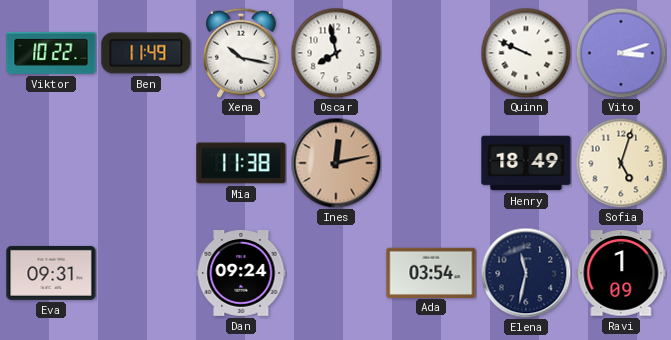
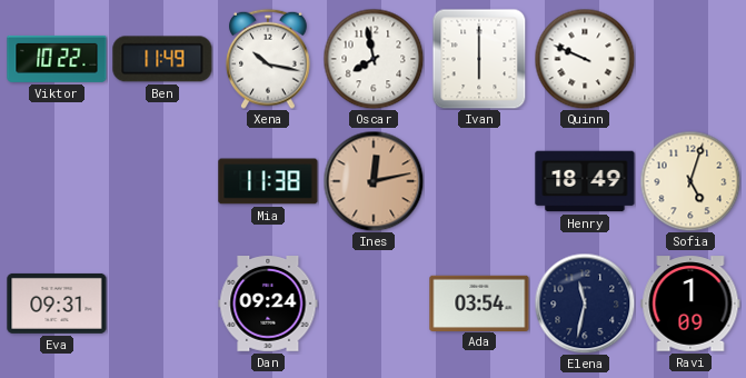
Ivan: none -> 6:00
Vito: 3:12 -> none
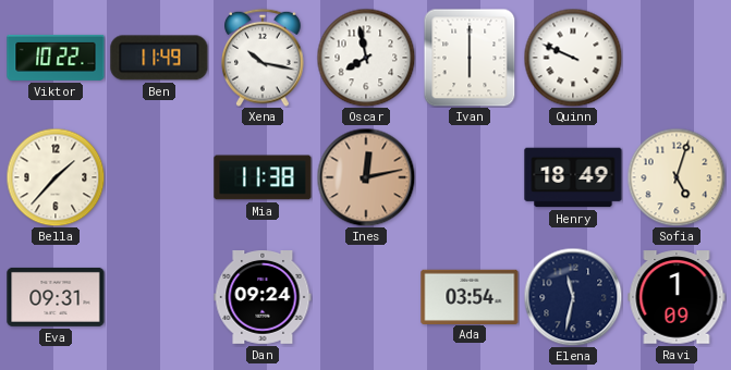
Bella: none -> 1:37
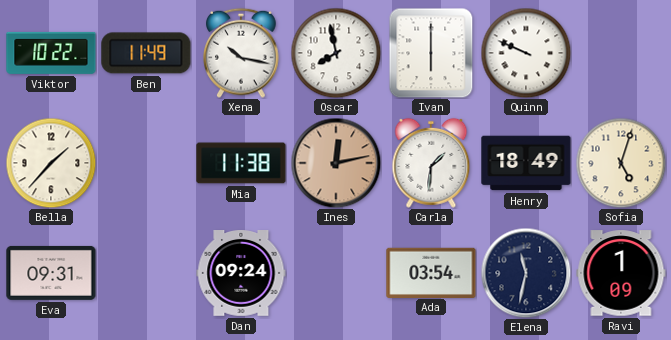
Carla: none -> 1:31
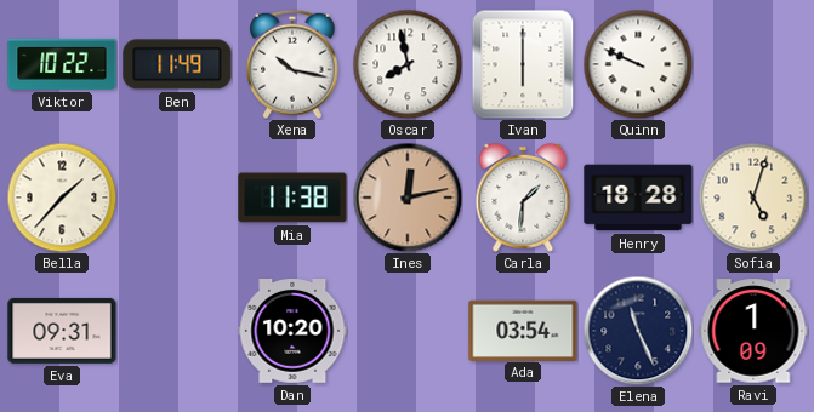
Henry: 18:49 -> 18:28
Dan: 09:24 -> 10:20
Elena: 11:32 -> 11:26
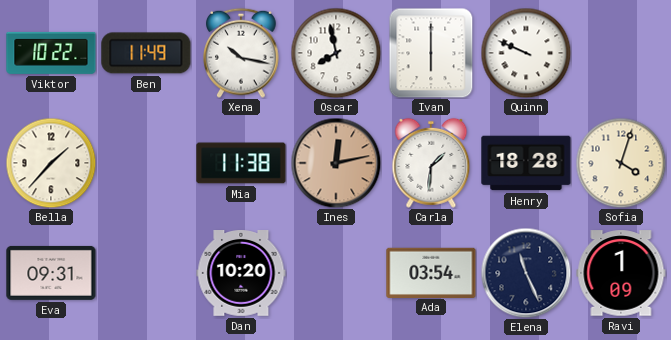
Sofia: 5:03 -> 4:03
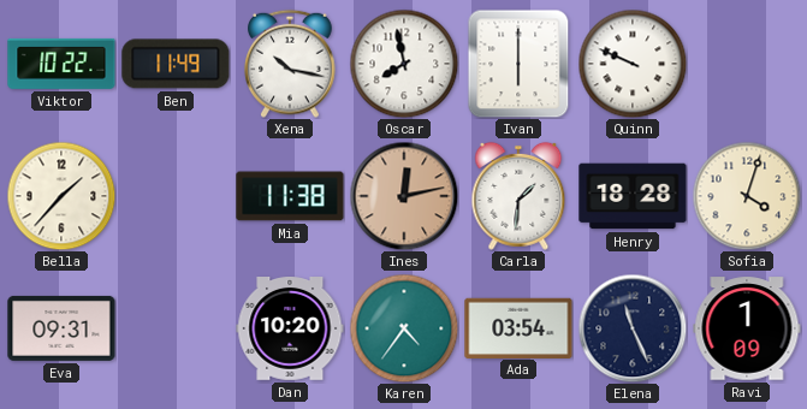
Karen: none -> 4:36
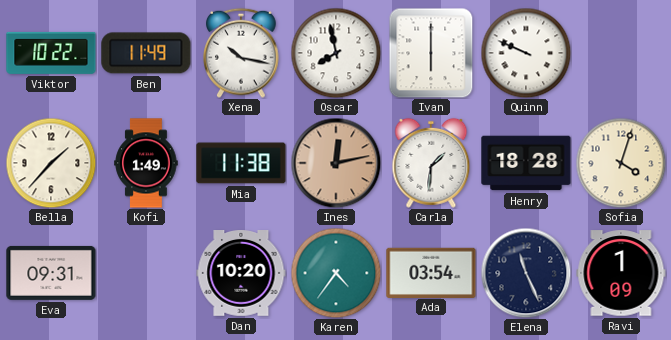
Kofi: none -> 1:49
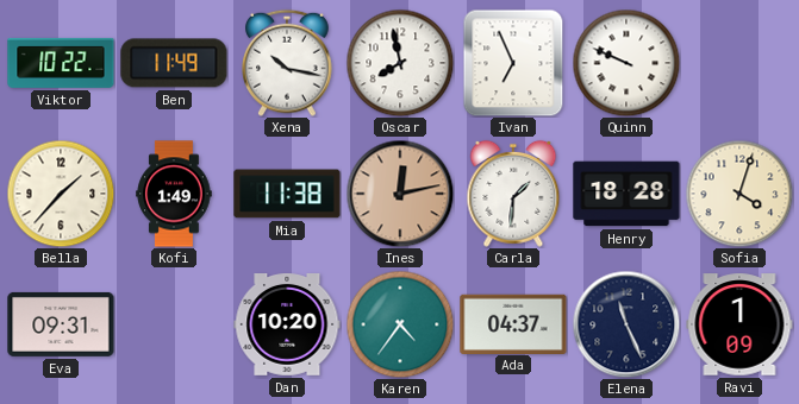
Ivan: 6:00 -> 6:56
Ada: 03:54 -> 04:37
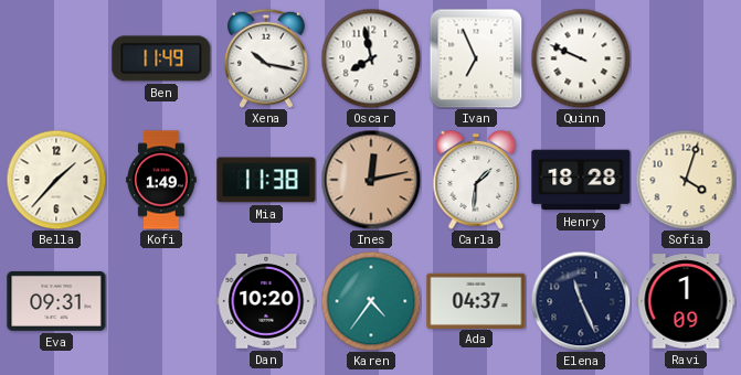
Viktor: 10:22 -> none
